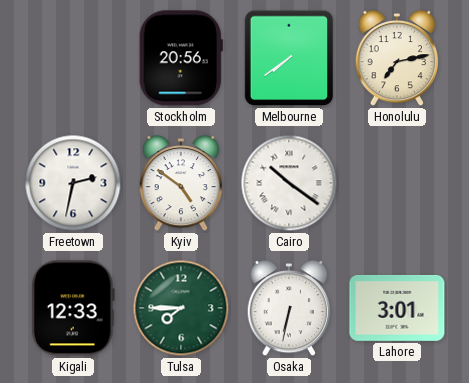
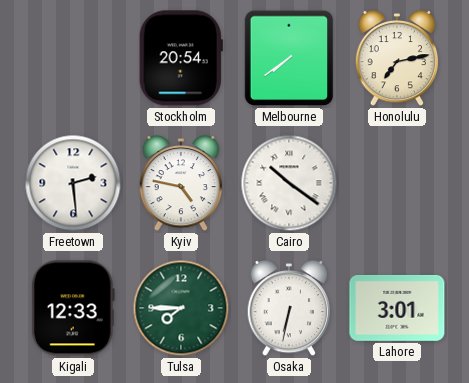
Stockholm: 20:56 -> 20:54
Freetown: 2:32 -> 2:29
Kyiv: 4:51 -> 4:47
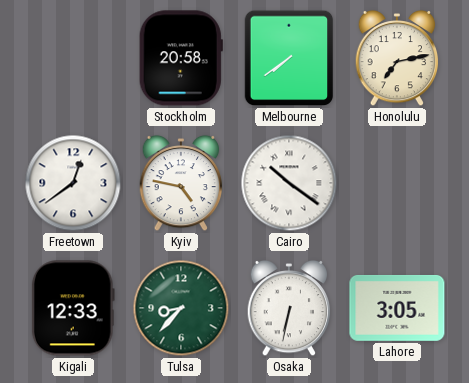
Stockholm: 20:54 -> 20:58
Freetown: 2:29 -> 12:39
Tulsa: 7:45 -> 8:37
Lahore: 3:01 -> 3:05
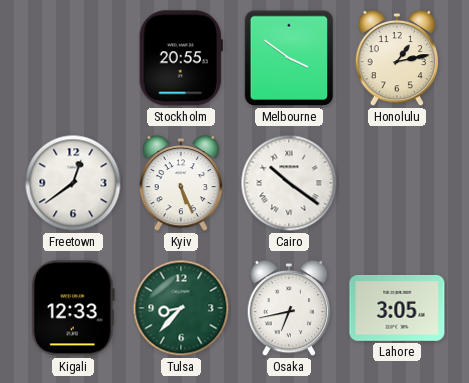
Stockholm: 20:58 -> 20:55
Melbourne: 7:39 -> 3:51
Honolulu: 7:13 -> 1:13
Kyiv: 4:47 -> 5:26
Osaka: 6:32 -> 6:43
